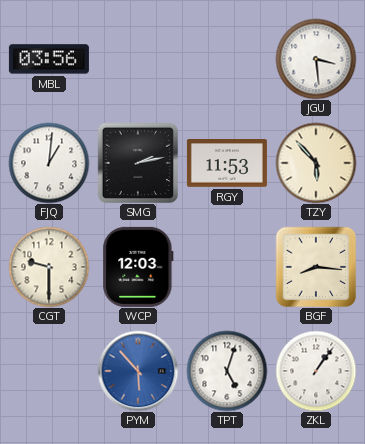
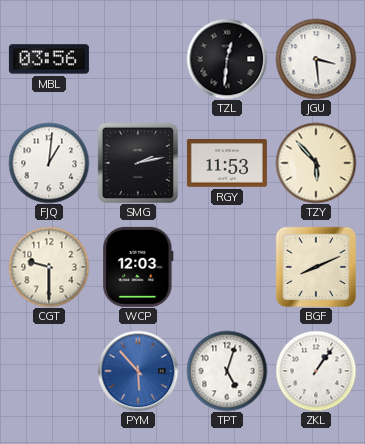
TZL: none -> 12:31
BGF: 8:16 -> 8:11
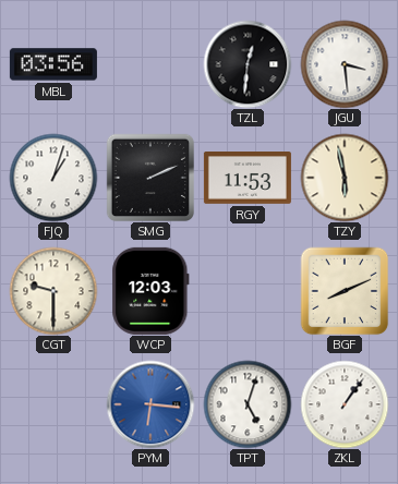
FJQ: 1:01 -> 1:03
SMG: 2:13 -> 2:11
TZY: 5:53 -> 5:58
PYM: 5:53 -> 6:16
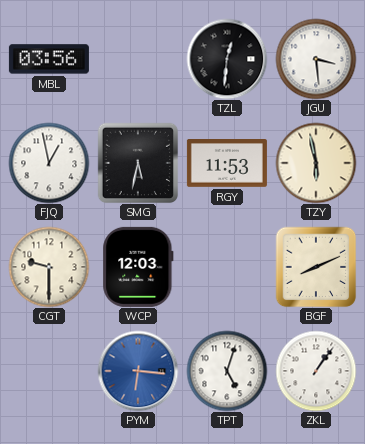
FJQ: 1:03 -> 12:58
SMG: 2:11 -> 5:32
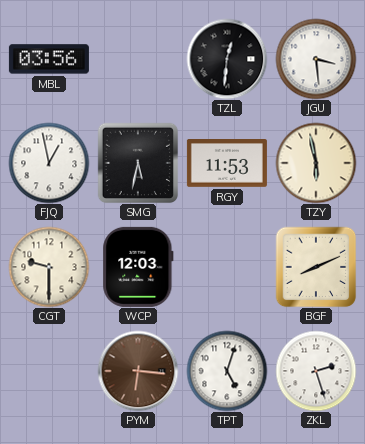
PYM dial: blue -> brown
ZKL: 1:06 -> 2:27
